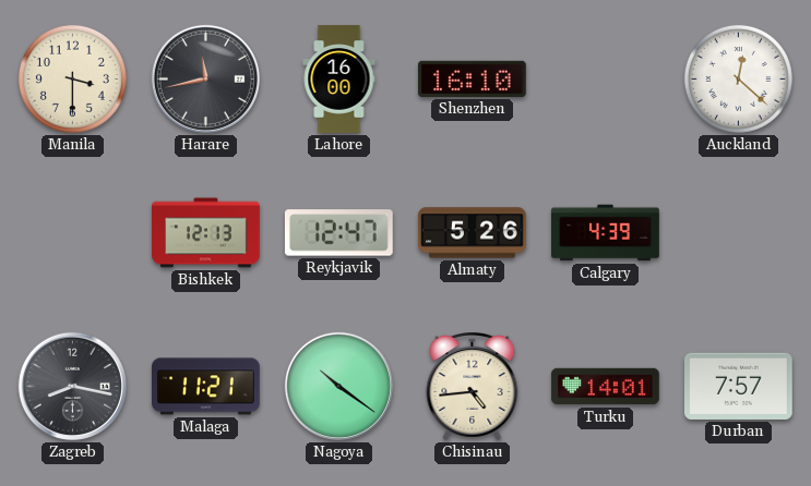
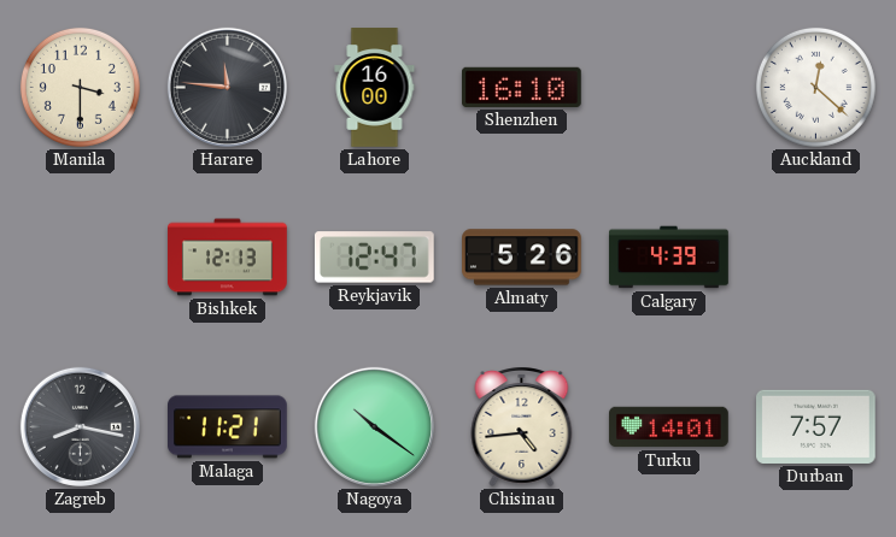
Harare: 11:43 -> 11:46
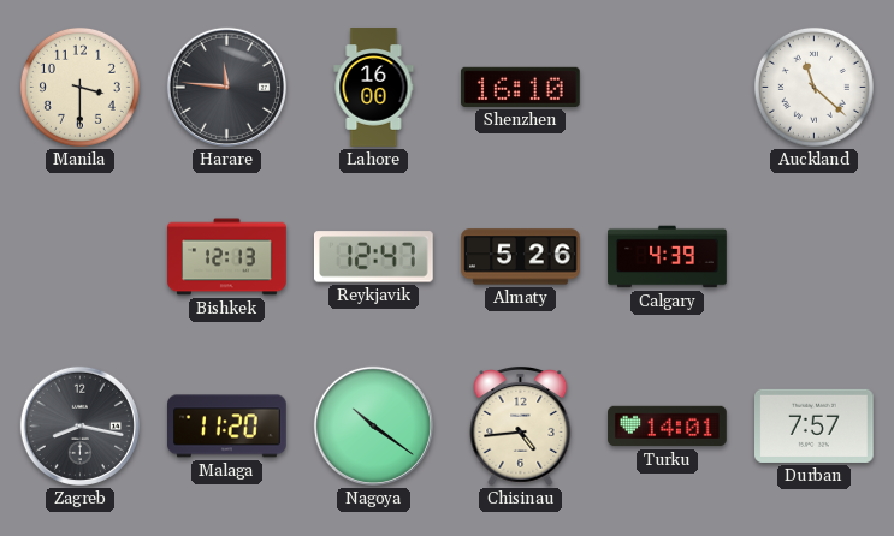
Auckland: 12:22 -> 11:22
Malaga: 11:21 -> 11:20
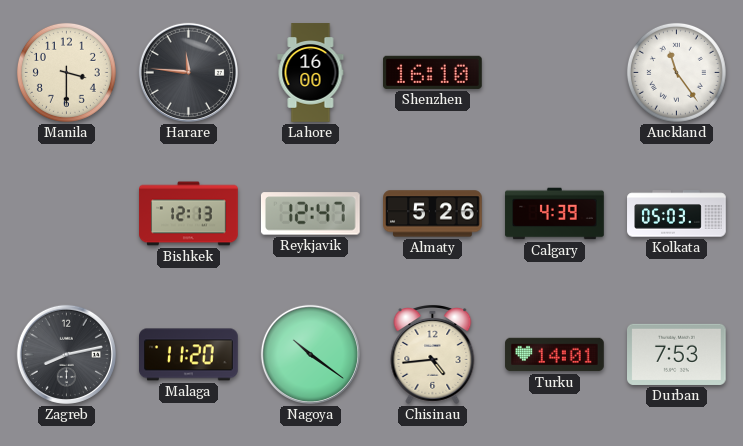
Auckland: 11:22 -> 11:24
Kolkata: none -> 05:03
Zagreb: 8:17 -> 8:13
Durban: 7:57 -> 7:53
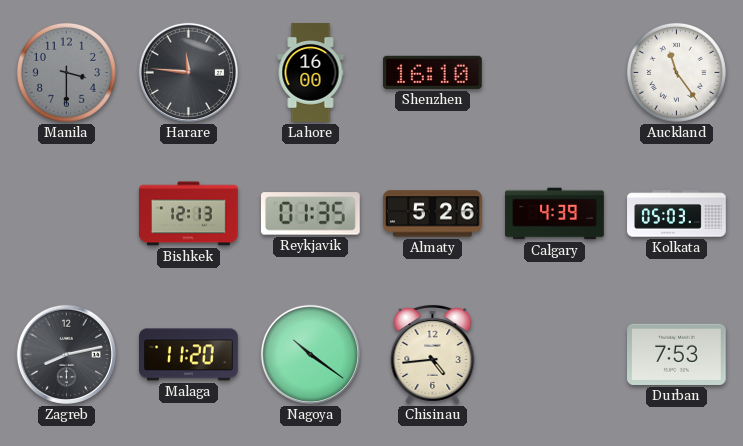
Manila dial: cream -> grey
Reykjavik: 12:47 -> 01:35
Turku: 14:01 -> none
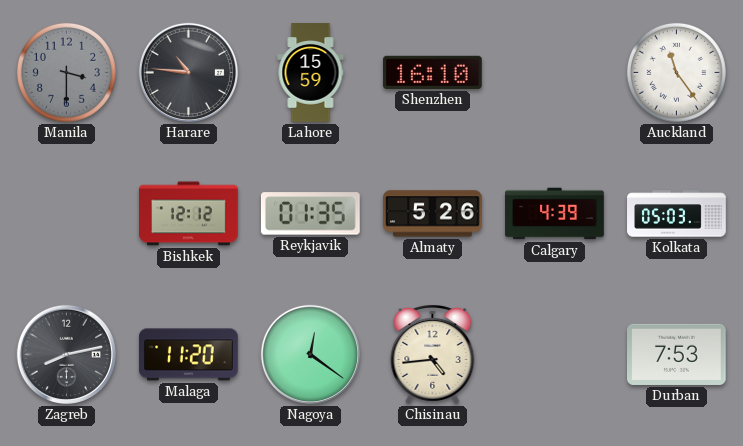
Harare: 11:46 -> 10:46
Lahore: 16:00 -> 15:59
Bishkek: 12:13 -> 12:12
Nagoya: 10:21 -> 12:21
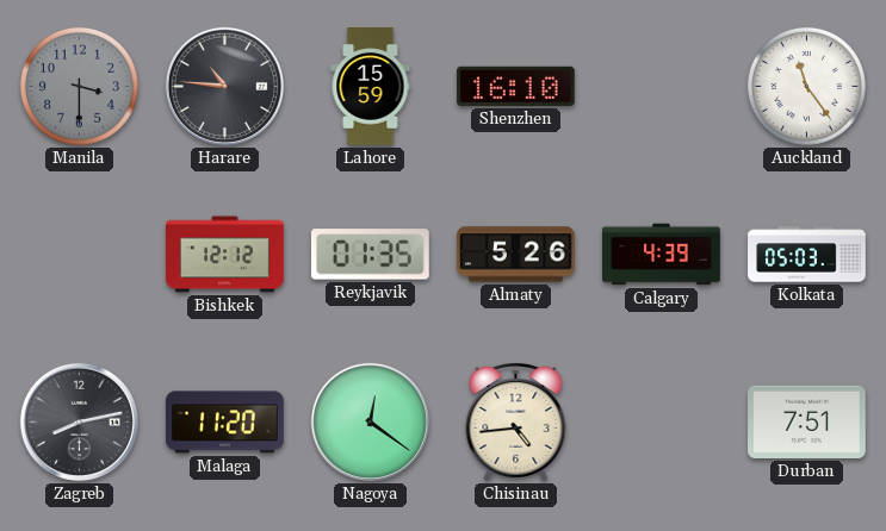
Durban: 7:53 -> 7:51
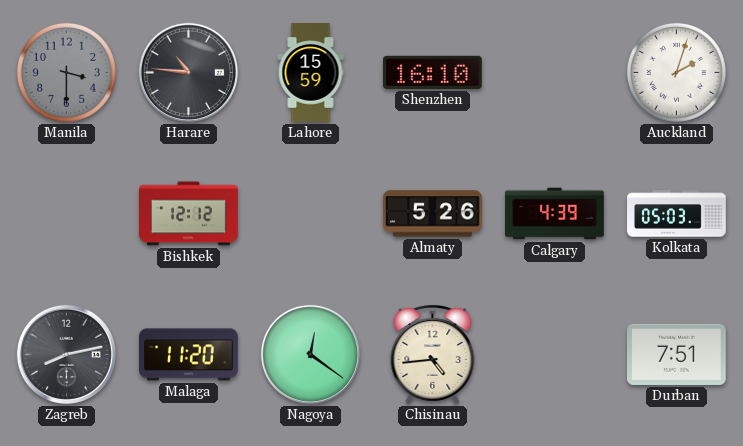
Auckland: 11:24 -> 2:03
Reykjavik: 01:35 -> none
